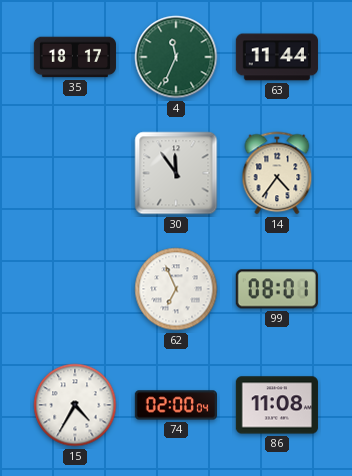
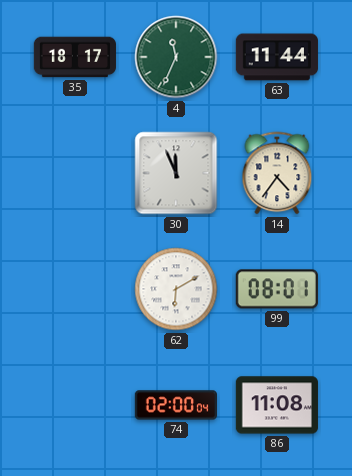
30: 11:54 -> 11:56
62: 6:56 -> 6:10
15: 4:35 -> none
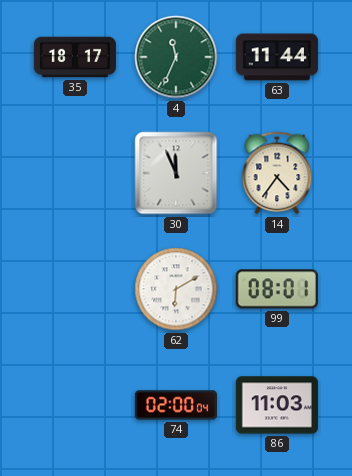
86: 11:08 -> 11:03
